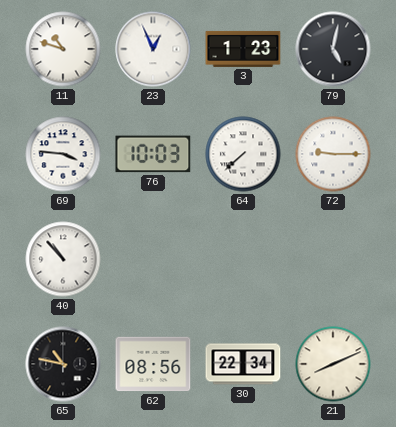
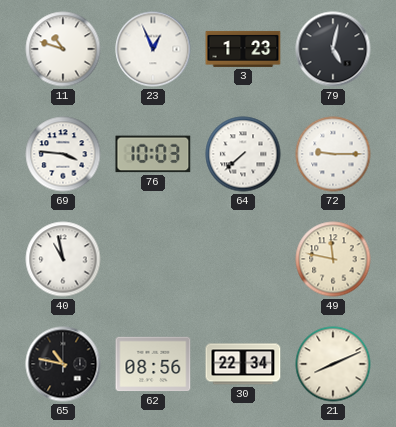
40: 10:53 -> 10:58
49: none -> 11:47
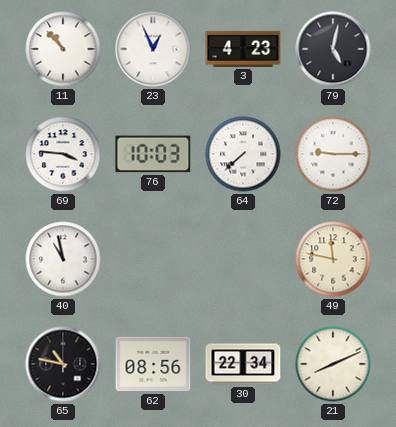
11: 10:48 -> 10:53
3: 1:23 -> 4:23
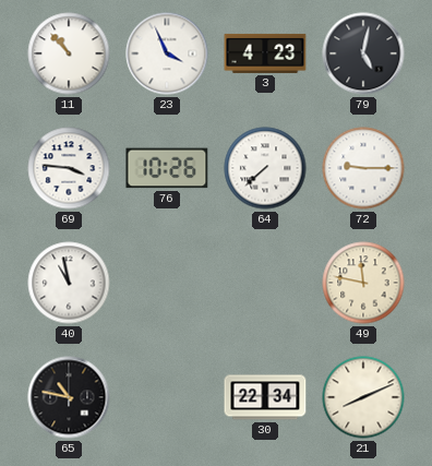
23: 12:56 -> 3:56
76: 10:03 -> 10:26
62: 08:56 -> none
